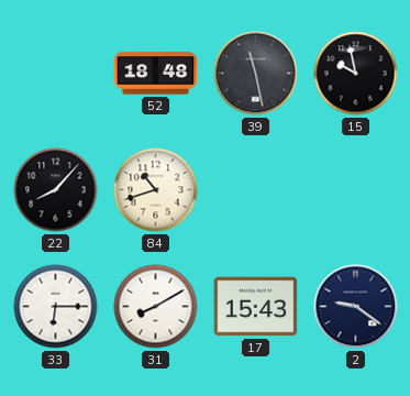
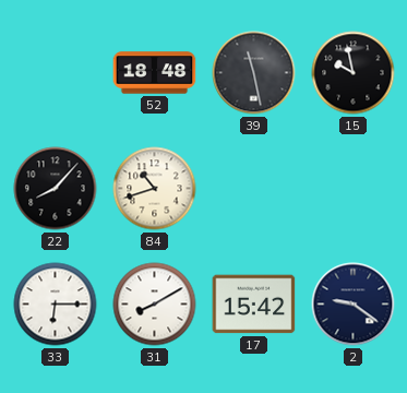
17: 15:43 -> 15:42
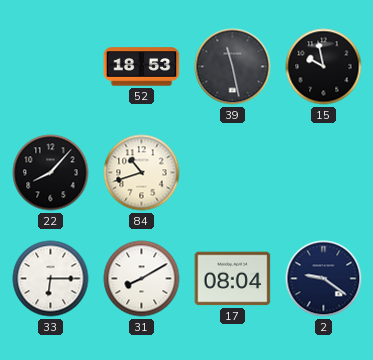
52: 18:48 -> 18:53
17: 15:42 -> 08:04
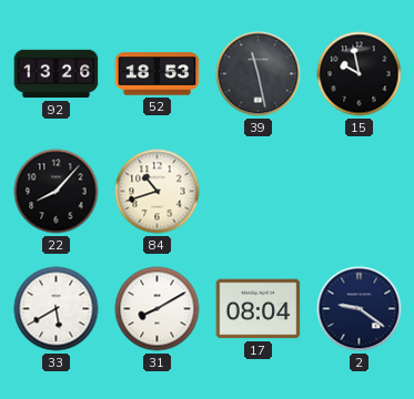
92: none -> 13:26
33: 6:15 -> 5:40
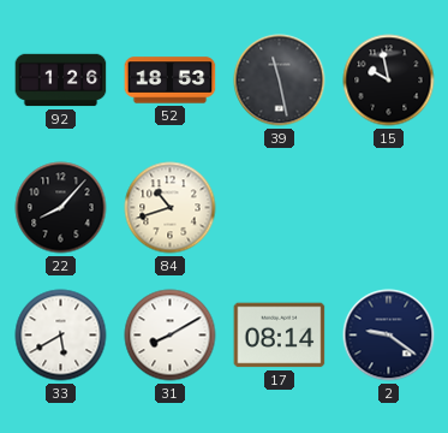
92: 13:26 -> 1:26
17: 08:04 -> 08:14
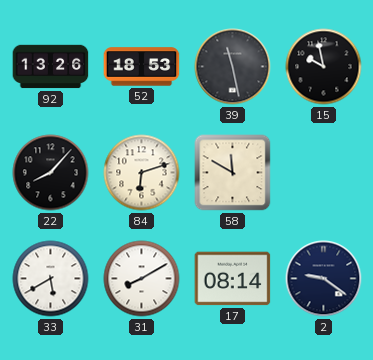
92: 1:26 -> 13:26
84: 10:42 -> 6:12
58: none -> 11:50
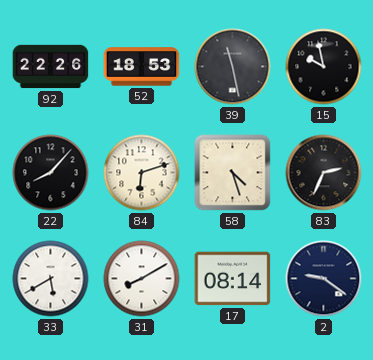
92: 13:26 -> 22:26
58: 11:50 -> 4:27
83: none -> 2:34
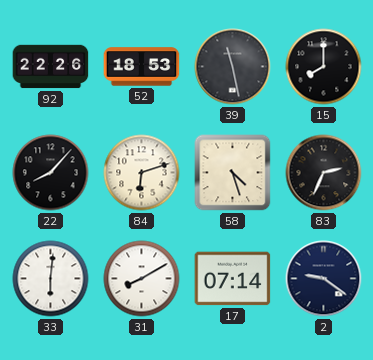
15: 9:58 -> 8:00
33: 5:40 -> 6:01
17: 08:14 -> 07:14
